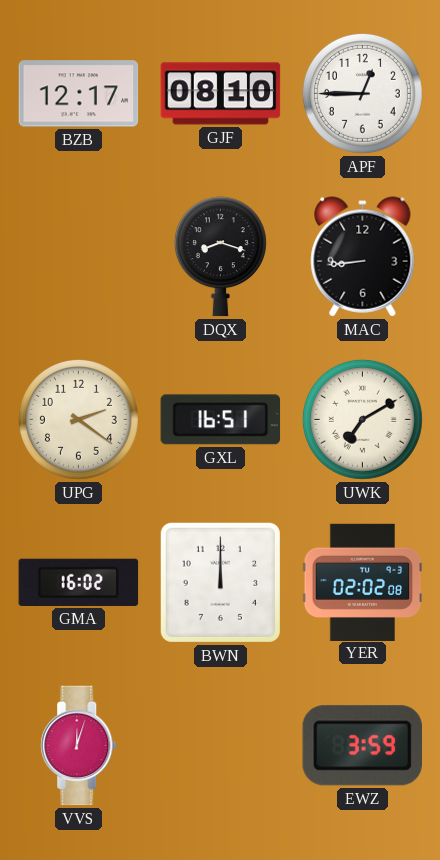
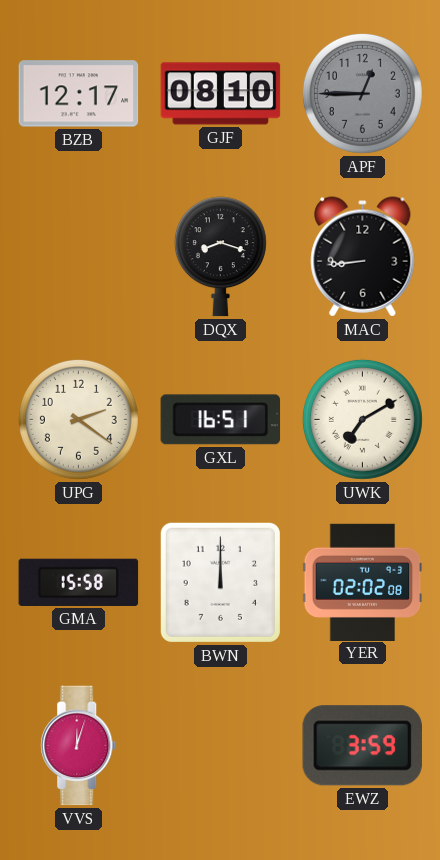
APF dial: white -> grey
GMA: 16:02 -> 15:58
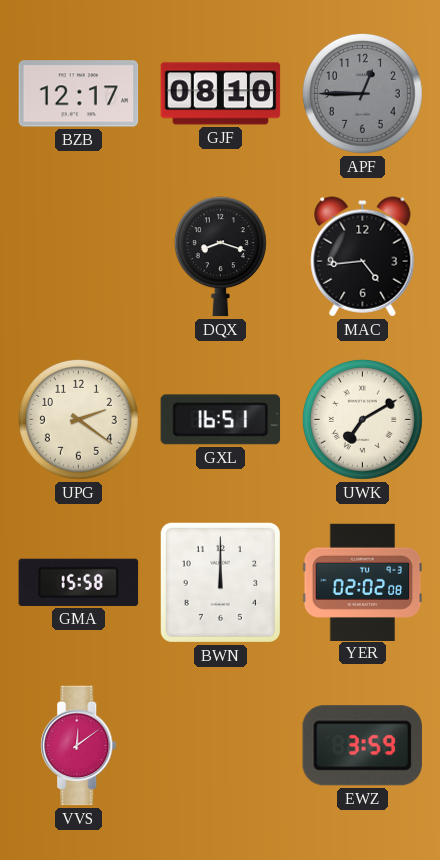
MAC: 8:44 -> 4:44
VVS: 12:03 -> 12:09
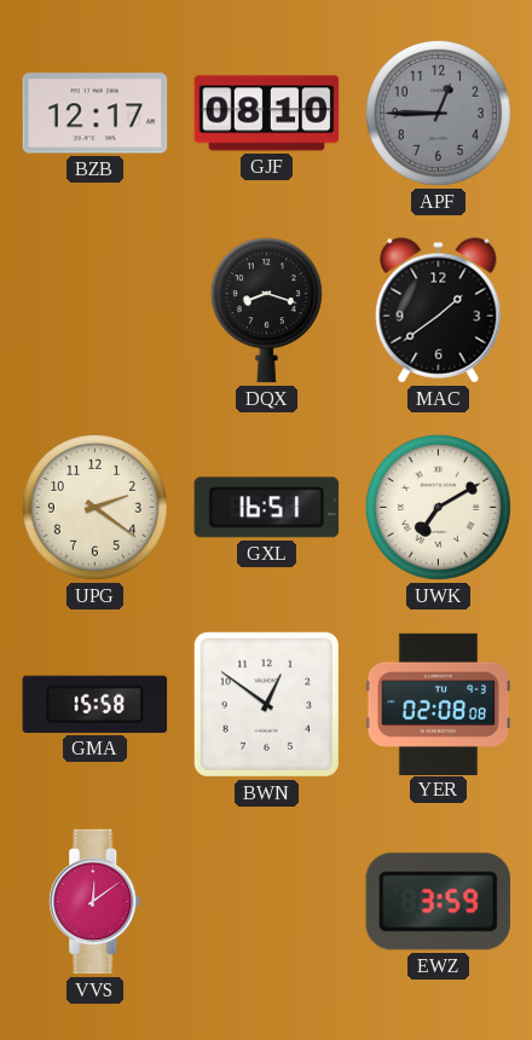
MAC: 4:44 -> 1:39
BWN: 12:00 -> 12:51
YER: 02:02 -> 02:08
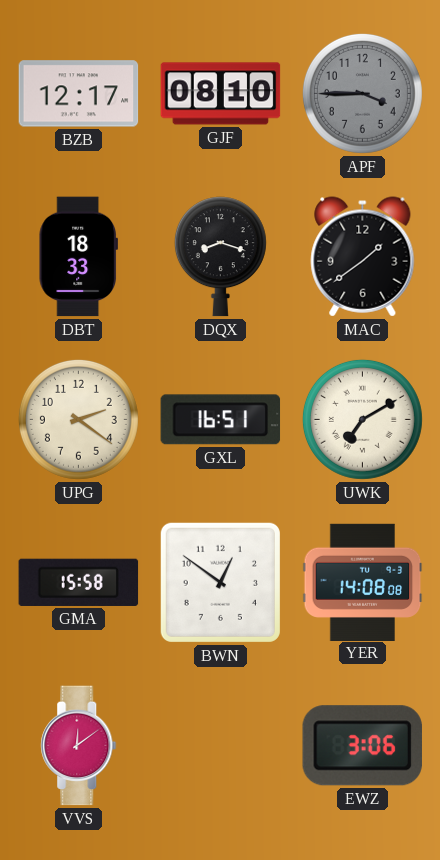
APF: 12:45 -> 3:45
DBT: none -> 18:33
YER: 02:08 -> 14:08
EWZ: 3:59 -> 3:06
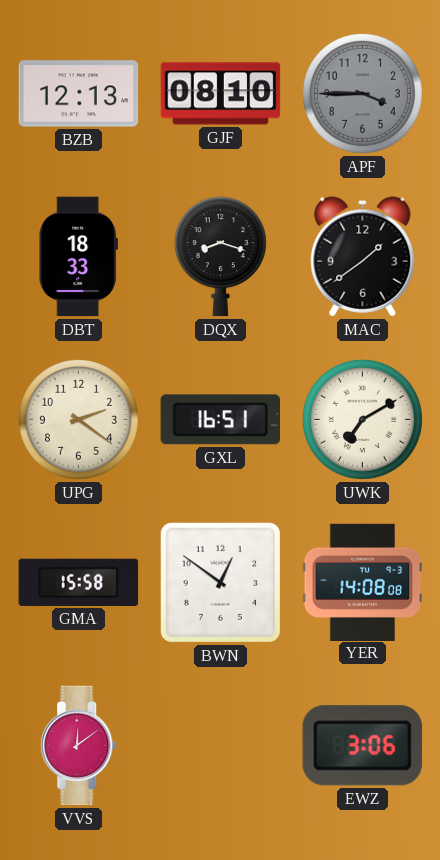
BZB: 12:17 -> 12:13
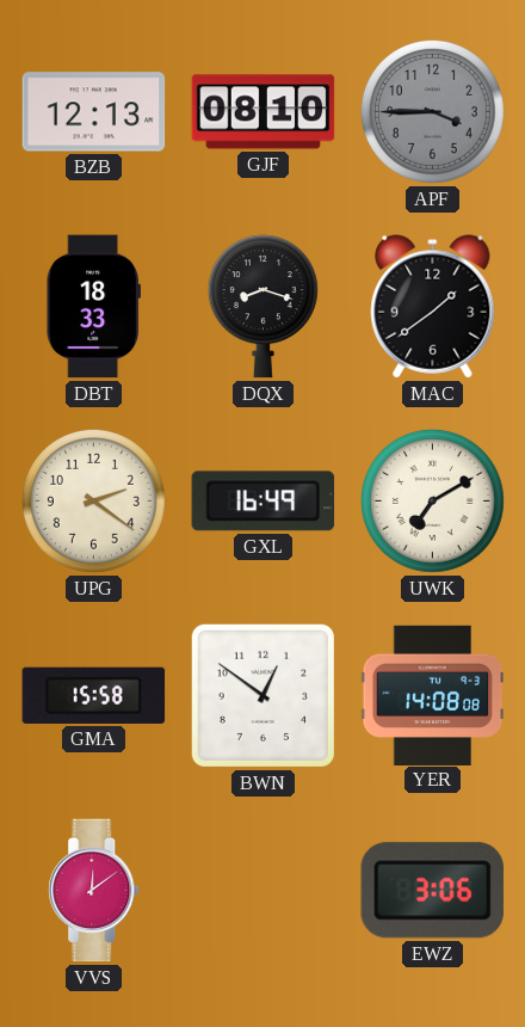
GXL: 16:51 -> 16:49
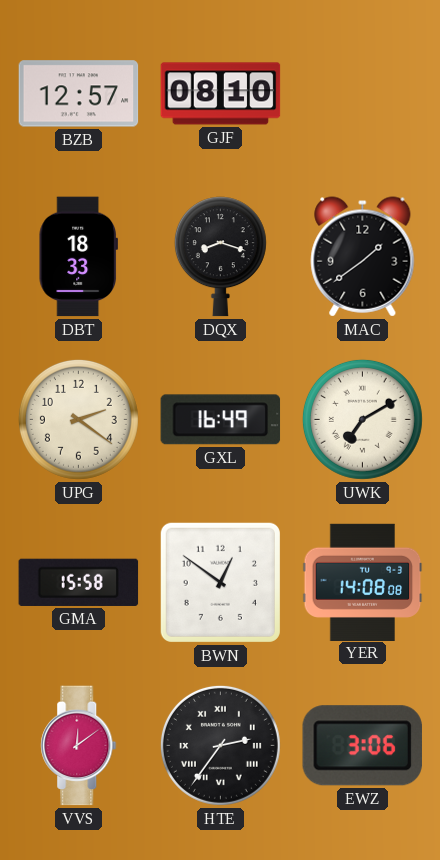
BZB: 12:13 -> 12:57
APF: 3:45 -> none
HTE: none -> 2:36
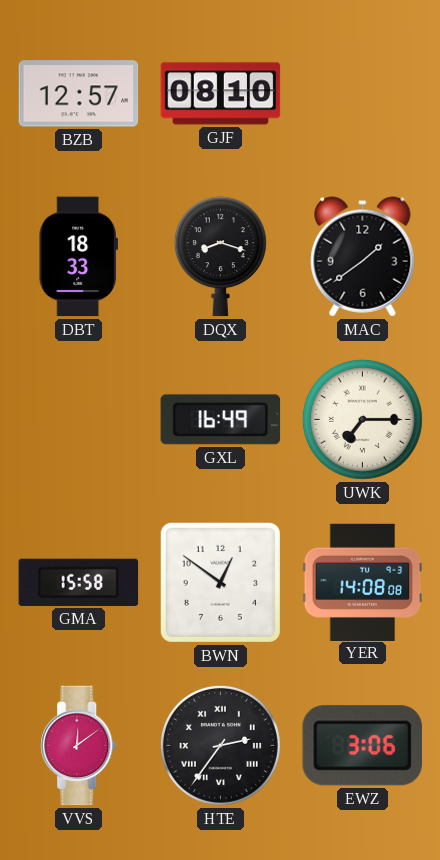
UPG: 2:21 -> none
UWK: 7:10 -> 7:15
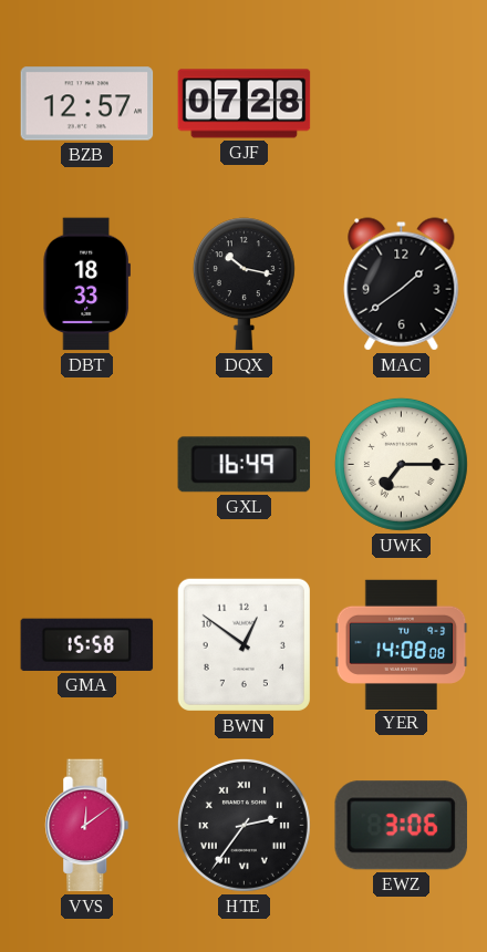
GJF: 08:10 -> 07:28
DQX: 8:18 -> 10:17
